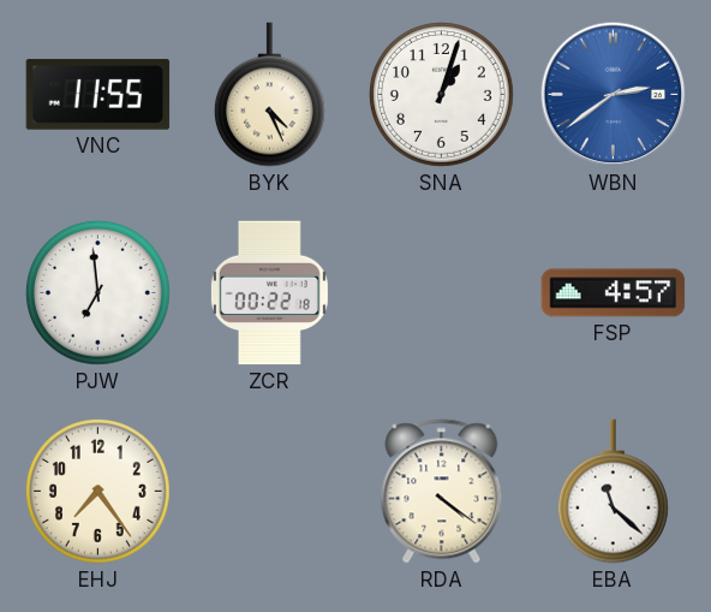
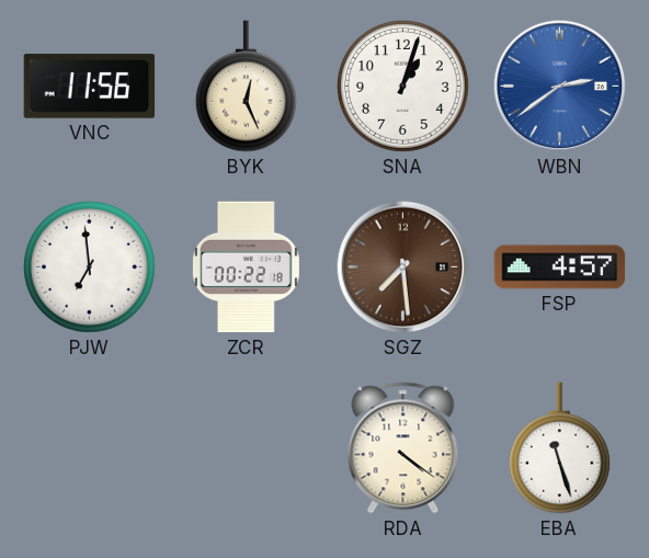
VNC: 11:55 -> 11:56
BYK: 4:26 -> 12:26
SGZ: none -> 7:29
EHJ: 7:24 -> none
EBA: 11:22 -> 11:27
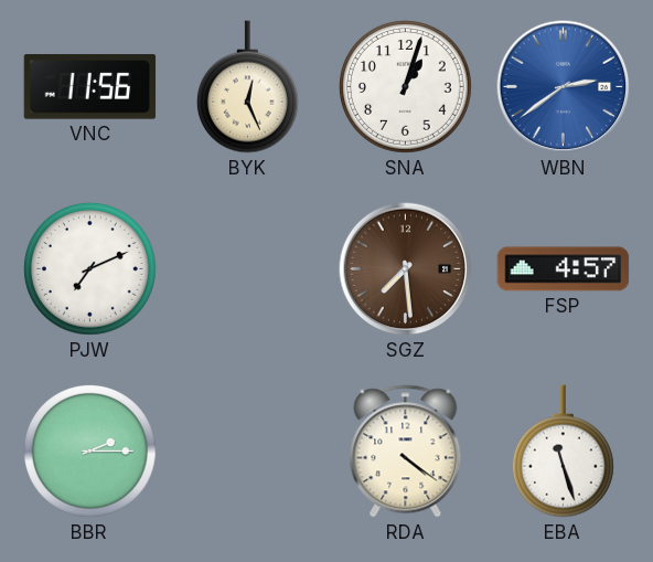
PJW: 6:59 -> 7:11
ZCR: 00:22 -> none
BBR: none -> 2:15
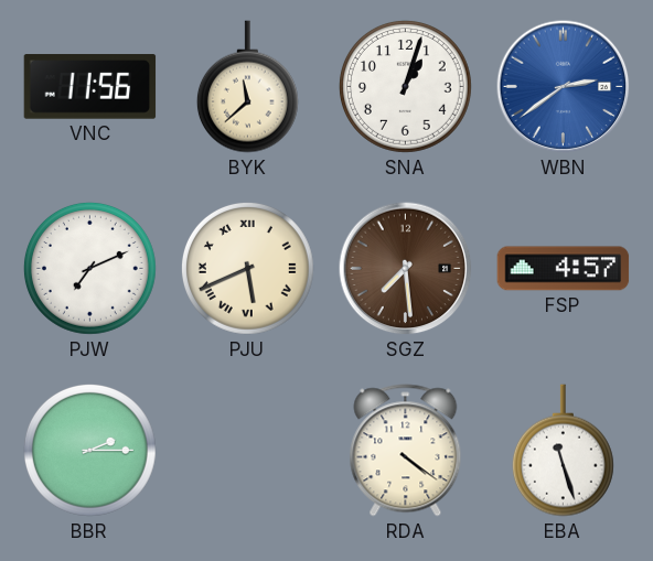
BYK: 12:26 -> 11:38
PJU: none -> 5:41
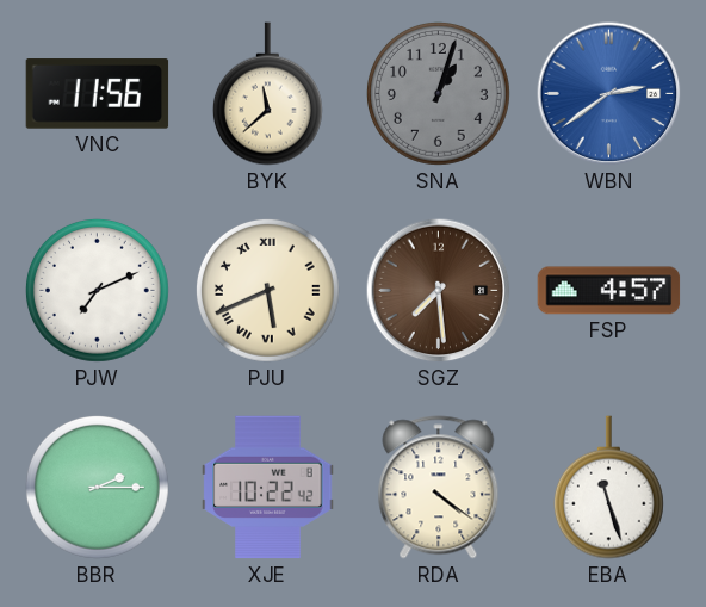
SNA dial: white -> grey
XJE: none -> 10:22
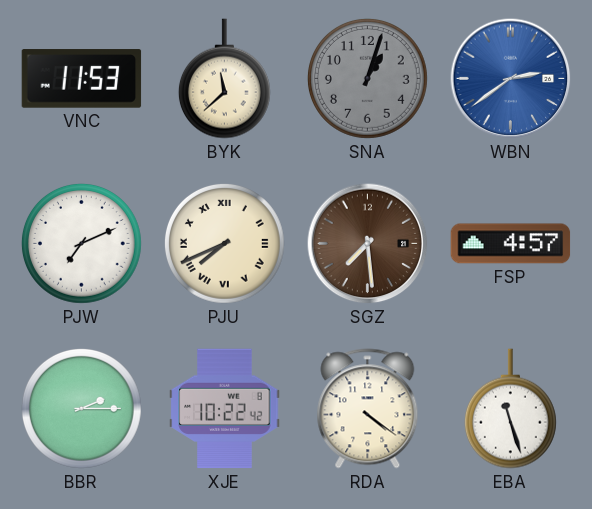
VNC: 11:56 -> 11:53
PJU: 5:41 -> 7:41
